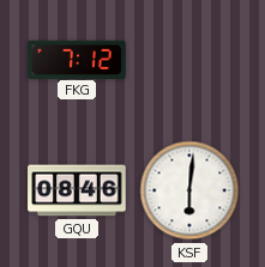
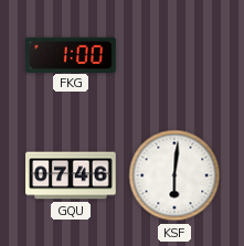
FKG: 7:12 -> 1:00
GQU: 08:46 -> 07:46
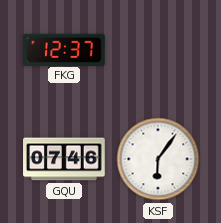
FKG: 1:00 -> 12:37
KSF: 6:01 -> 6:06
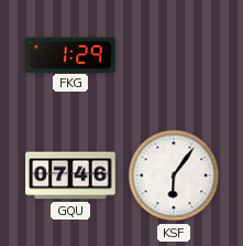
FKG: 12:37 -> 1:29
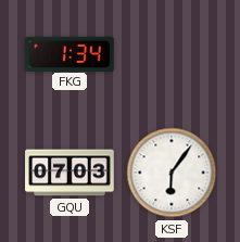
FKG: 1:29 -> 1:34
GQU: 07:46 -> 07:03
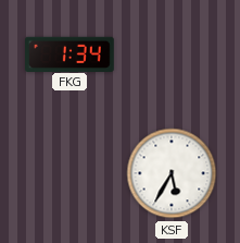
GQU: 07:03 -> none
KSF: 6:06 -> 5:35
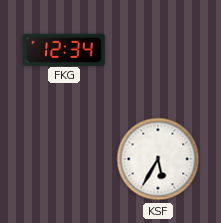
FKG: 1:34 -> 12:34
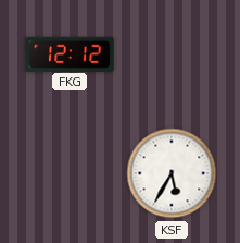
FKG: 12:34 -> 12:12
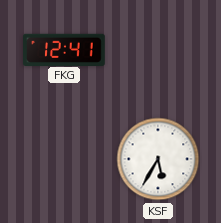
FKG: 12:12 -> 12:41
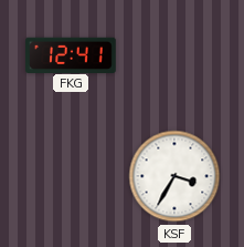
KSF: 5:35 -> 3:35
